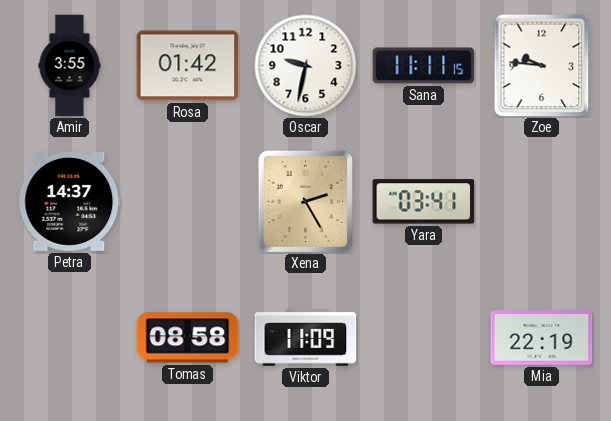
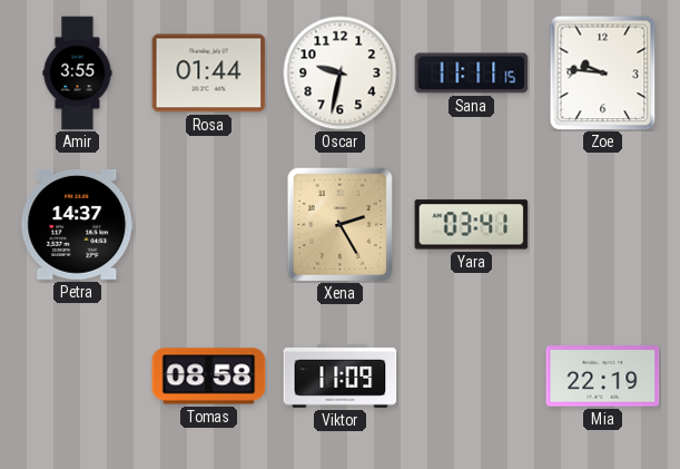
Rosa: 01:42 -> 01:44
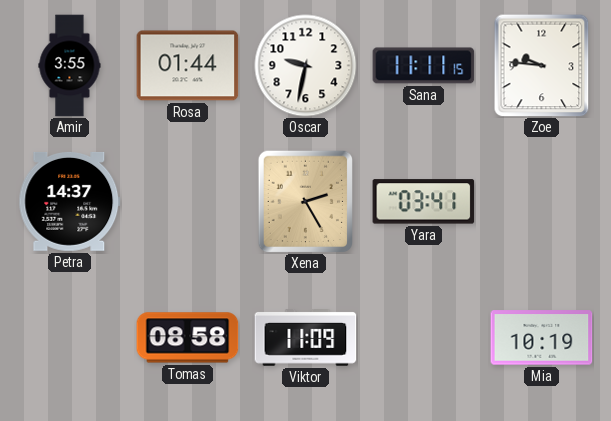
Mia: 22:19 -> 10:19
